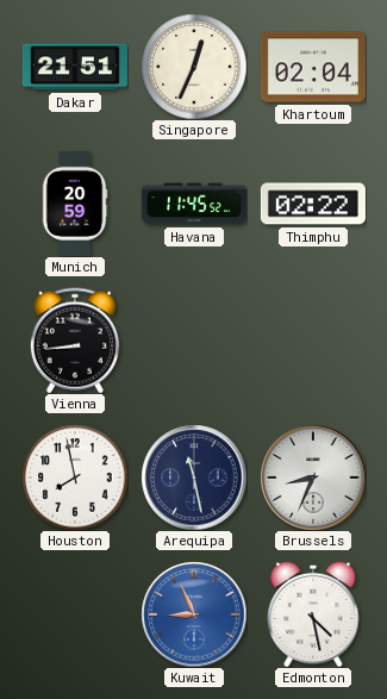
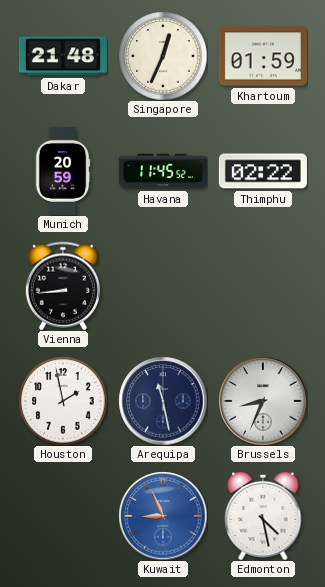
Dakar: 21:51 -> 21:48
Khartoum: 02:04 -> 01:59
Houston: 7:58 -> 1:58
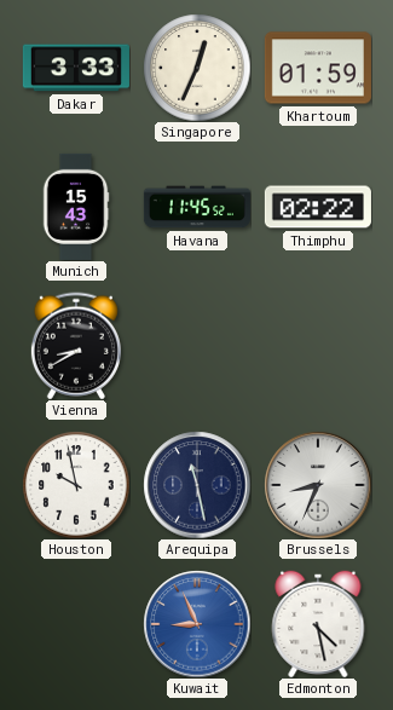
Dakar: 21:48 -> 3:33
Munich: 20:59 -> 15:43
Vienna: 8:44 -> 8:40
Houston: 1:58 -> 9:58
